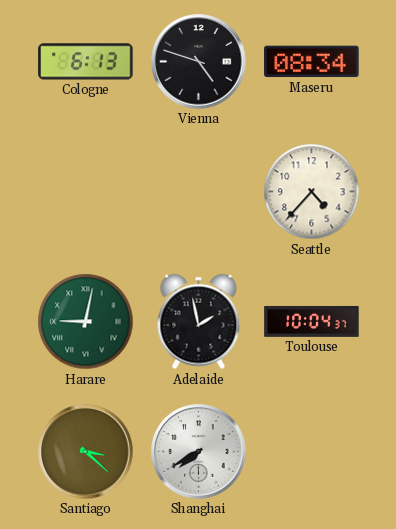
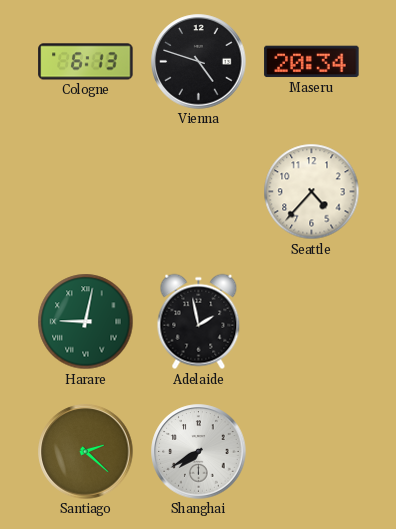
Maseru: 08:34 -> 20:34
Toulouse: 10:04 -> none
Santiago: 3:22 -> 2:22
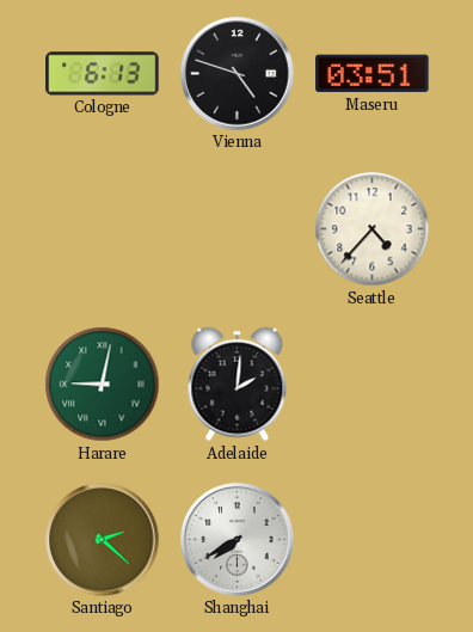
Maseru: 20:34 -> 03:51
Adelaide: 1:58 -> 2:01
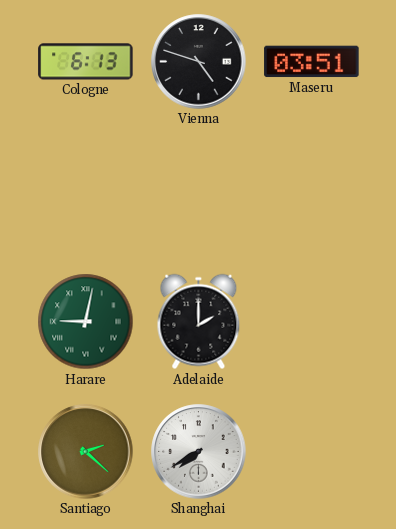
Seattle: 4:37 -> none
Adelaide: 2:01 -> 2:00
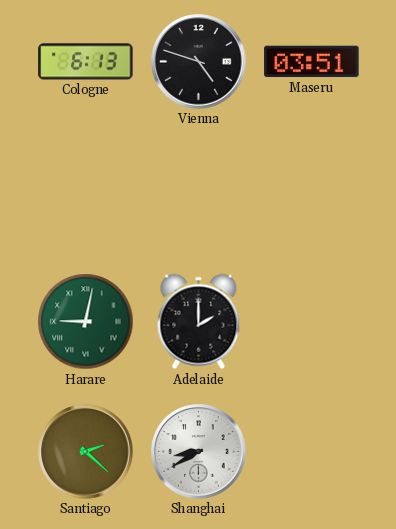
Shanghai: 7:40 -> 8:40
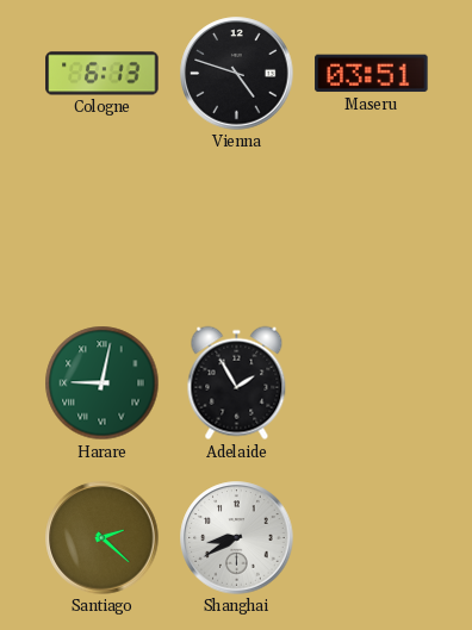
Adelaide: 2:00 -> 1:55
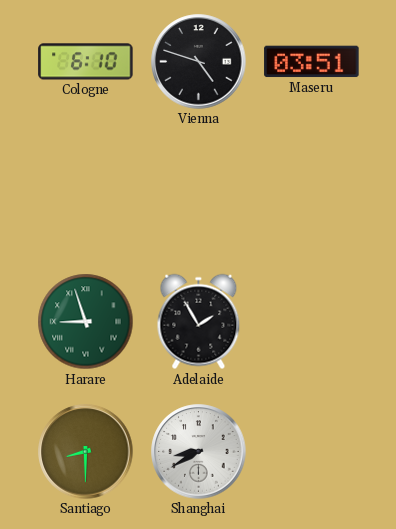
Cologne: 6:13 -> 6:10
Harare: 9:02 -> 8:57
Santiago: 2:22 -> 8:30
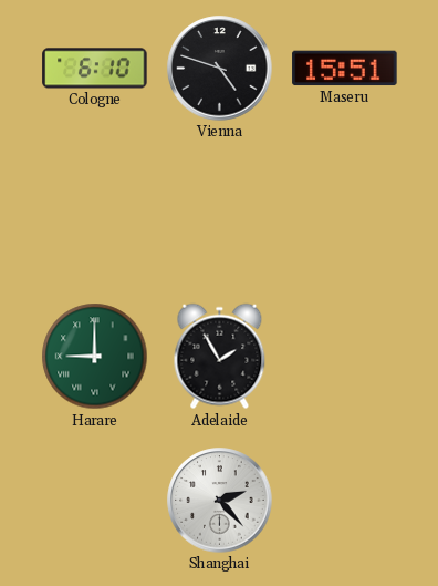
Maseru: 03:51 -> 15:51
Harare: 8:57 -> 9:00
Santiago: 8:30 -> none
Shanghai: 8:40 -> 2:23
